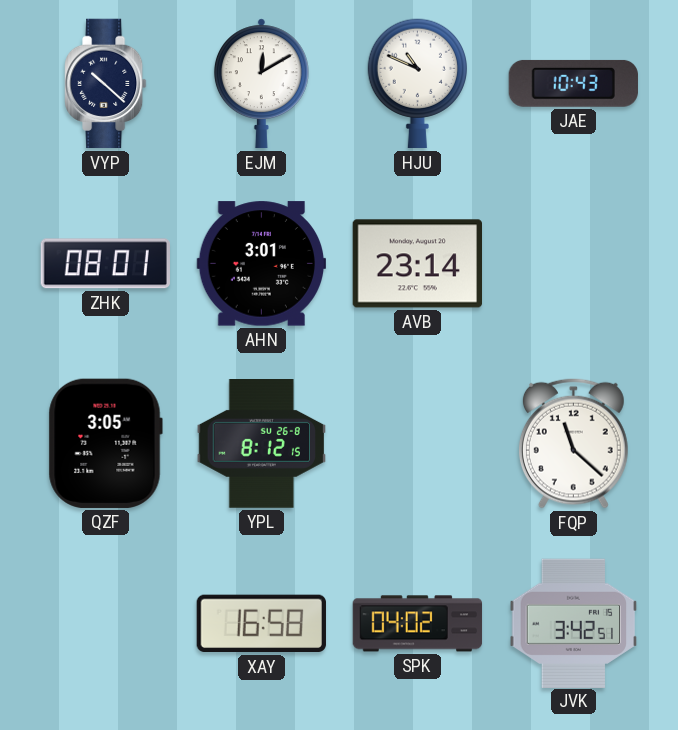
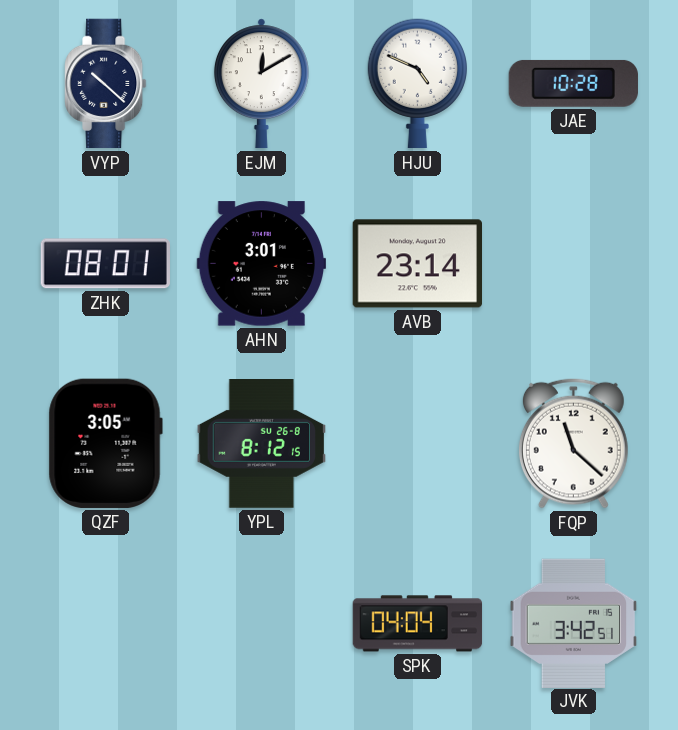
HJU: 10:49 -> 4:49
JAE: 10:43 -> 10:28
XAY: 16:58 -> none
SPK: 04:02 -> 04:04
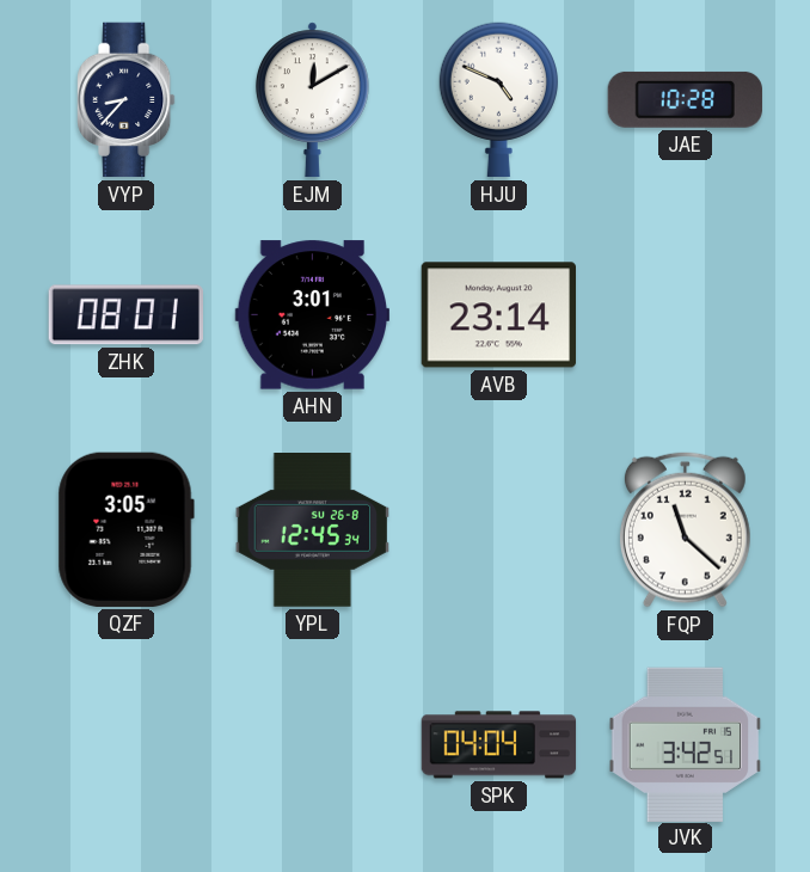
VYP: 10:22 -> 8:37
YPL: 8:12 -> 12:45
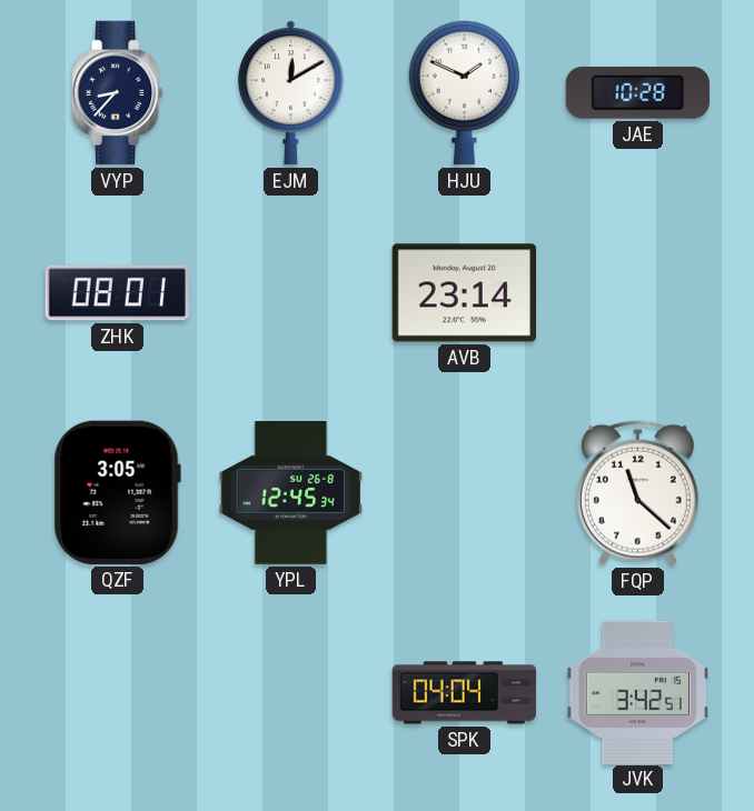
HJU: 4:49 -> 1:49
AHN: 3:01 -> none
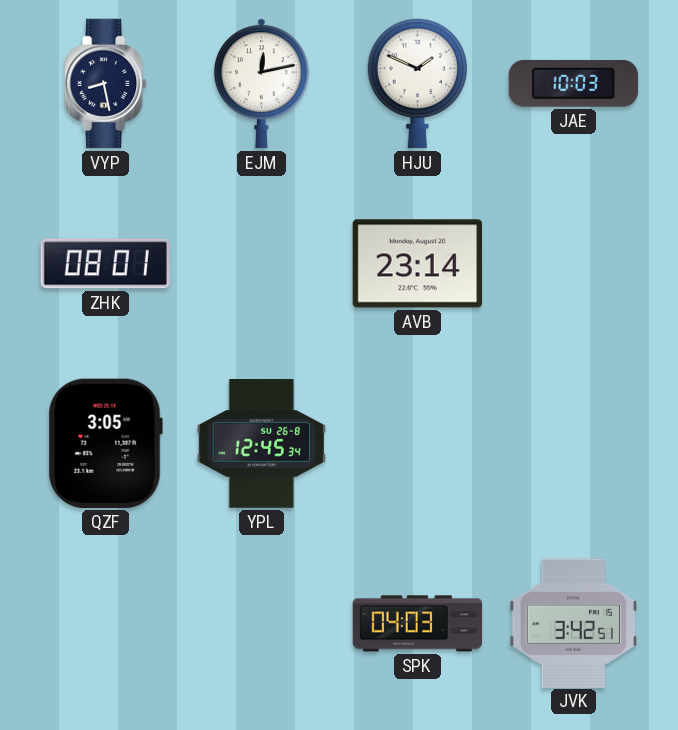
VYP: 8:37 -> 8:28
EJM: 12:10 -> 12:13
JAE: 10:28 -> 10:03
FQP: 11:22 -> none
SPK: 04:04 -> 04:03
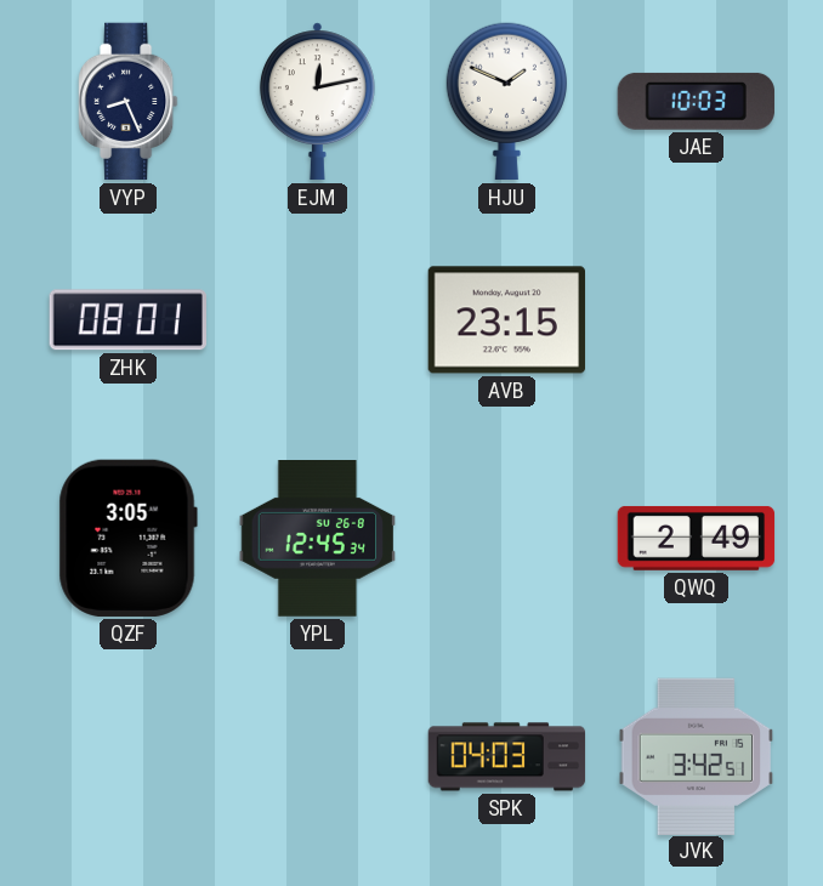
VYP: 8:28 -> 8:26
AVB: 23:14 -> 23:15
QWQ: none -> 2:49
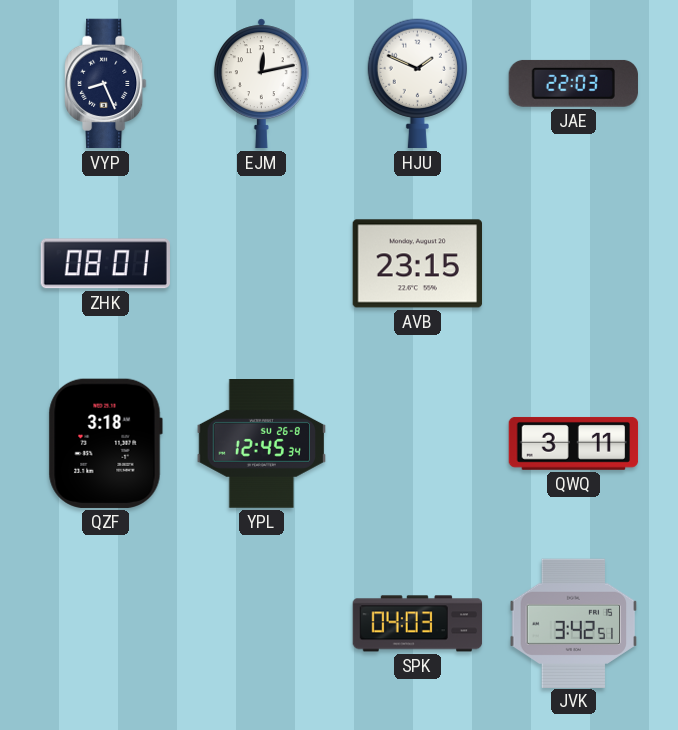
JAE: 10:03 -> 22:03
QZF: 3:05 -> 3:18
QWQ: 2:49 -> 3:11
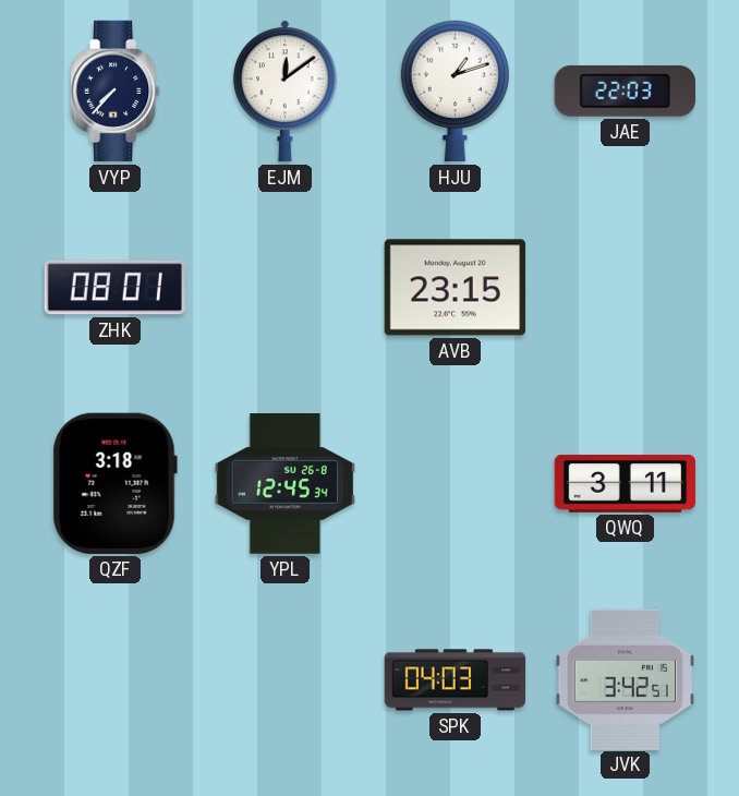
VYP: 8:26 -> 7:37
EJM: 12:13 -> 12:09
HJU: 1:49 -> 1:12
